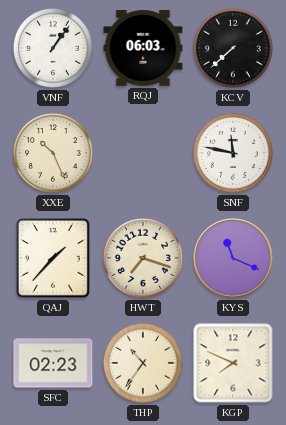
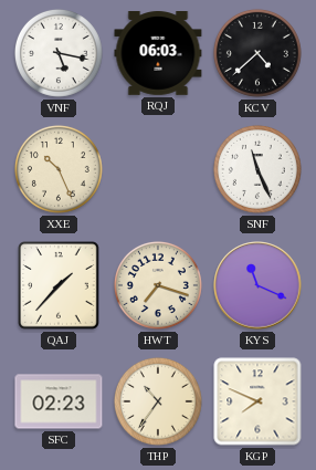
VNF: 1:06 -> 5:17
KCV: 7:38 -> 4:38
SNF: 11:47 -> 11:26
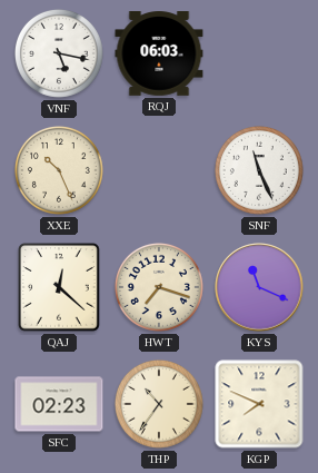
KCV: 4:38 -> none
QAJ: 1:37 -> 12:22
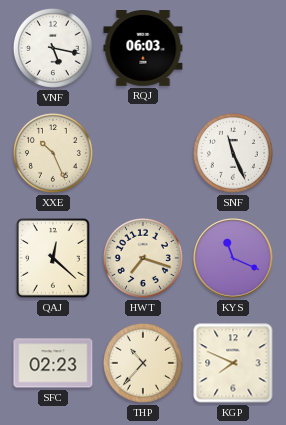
THP: 10:36 -> 10:37
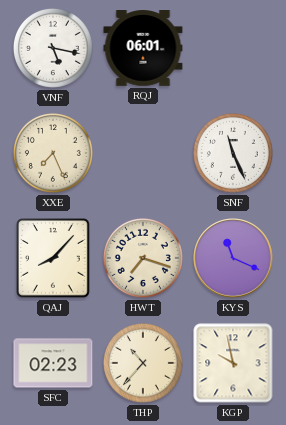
RQJ: 06:03 -> 06:01
XXE: 10:26 -> 7:26
QAJ: 12:22 -> 8:07
KGP: 7:49 -> 9:58
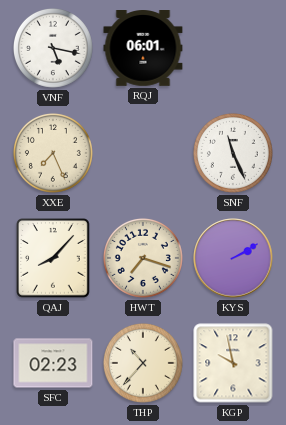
KYS: 11:19 -> 2:10
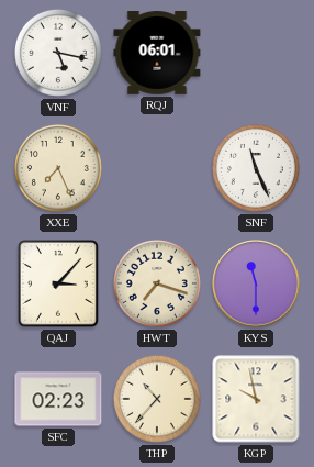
QAJ: 8:07 -> 3:07
KYS: 2:10 -> 11:30
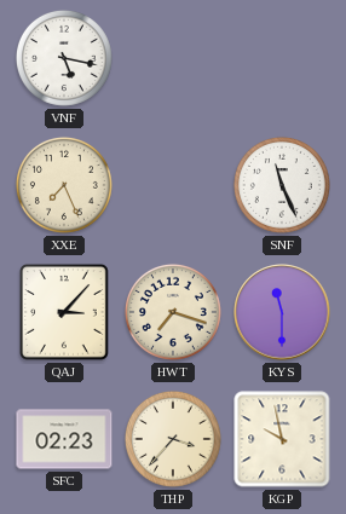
RQJ: 06:01 -> none
THP: 10:37 -> 3:37
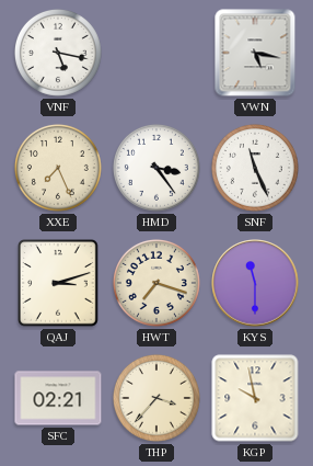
VWN: none -> 5:17
HMD: none -> 3:24
QAJ: 3:07 -> 3:12
SFC: 02:23 -> 02:21
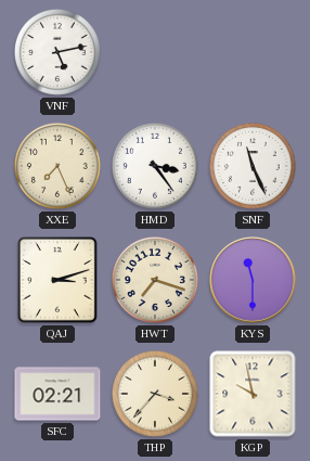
VNF: 5:17 -> 5:13
VWN: 5:17 -> none
